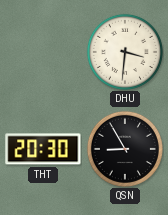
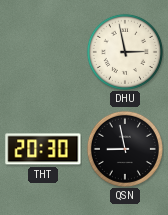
DHU: 3:31 -> 2:58
QSN: 8:55 -> 8:58
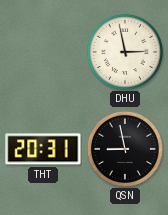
THT: 20:30 -> 20:31
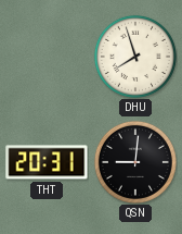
DHU: 2:58 -> 7:57
QSN: 8:58 -> 9:01
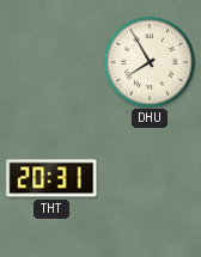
DHU: 7:57 -> 7:55
QSN: 9:01 -> none
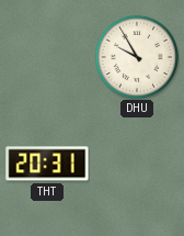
DHU: 7:55 -> 9:55
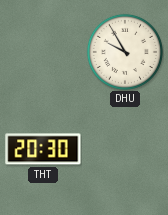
THT: 20:31 -> 20:30
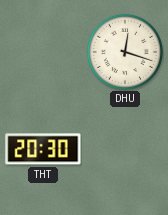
DHU: 9:55 -> 12:18
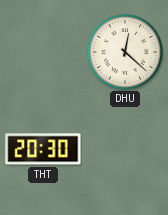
DHU: 12:18 -> 12:22
